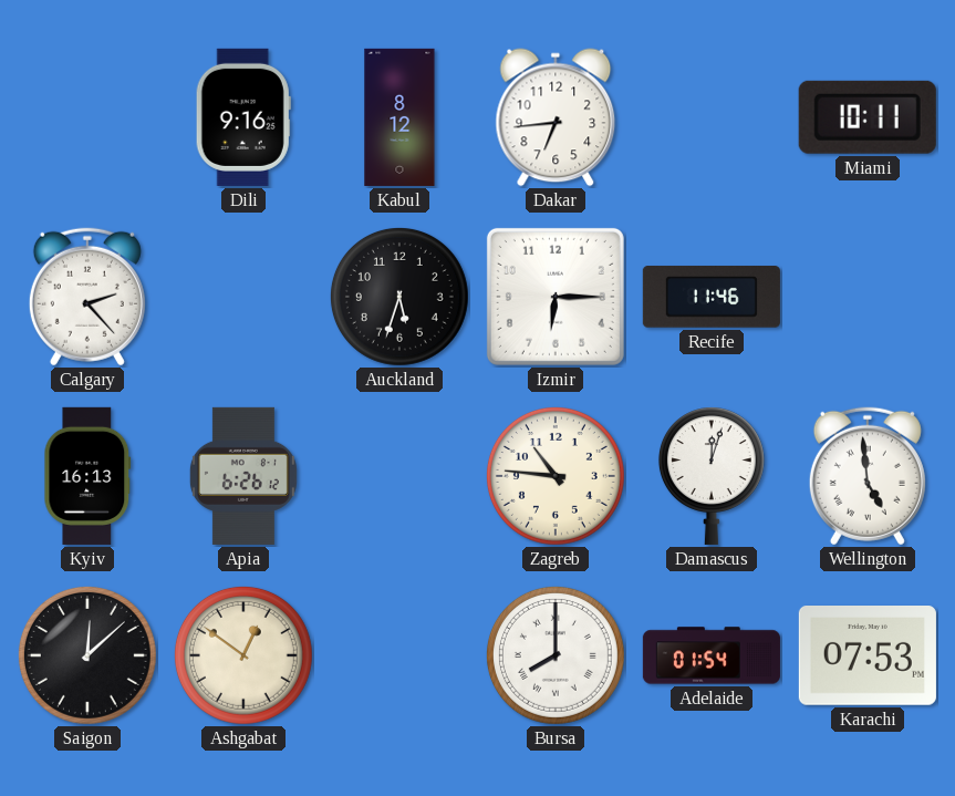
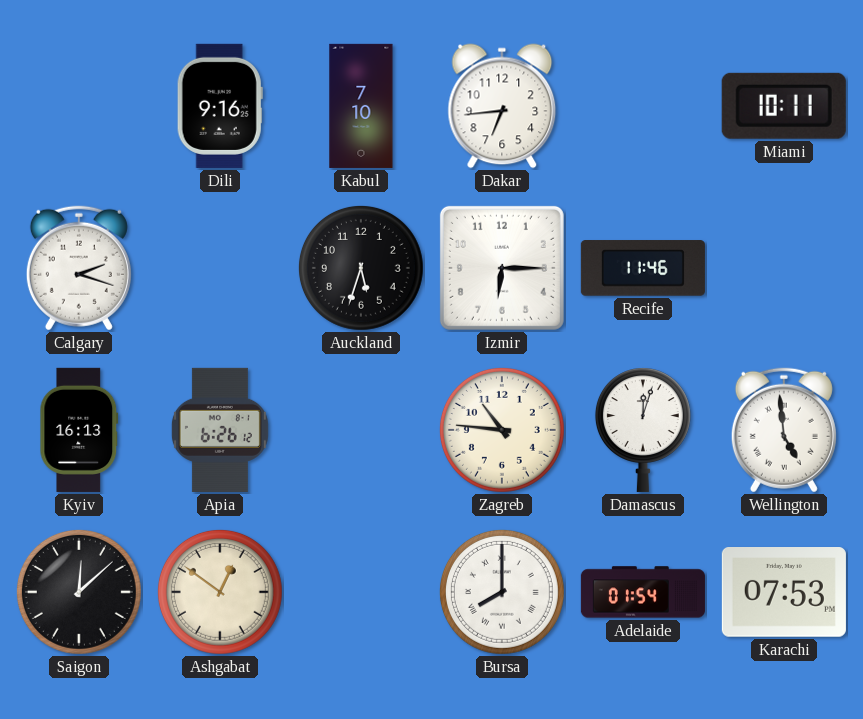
Kabul: 8:12 -> 7:10
Calgary: 2:23 -> 2:18
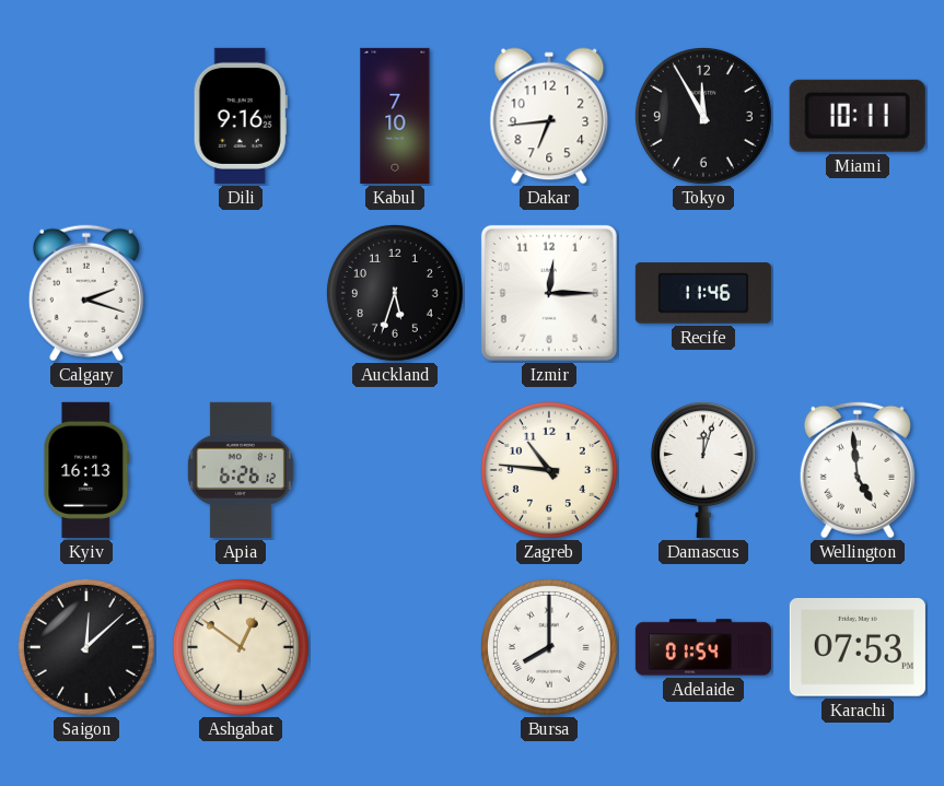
Tokyo: none -> 11:55
Izmir: 6:15 -> 12:15
